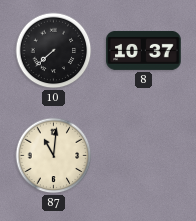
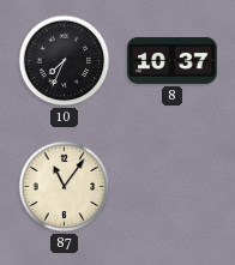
10: 7:38 -> 7:34
87: 11:01 -> 11:06
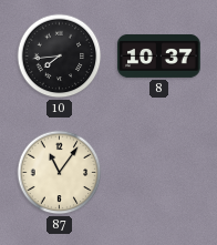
10: 7:34 -> 7:44
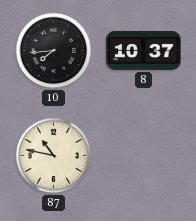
87: 11:06 -> 10:47
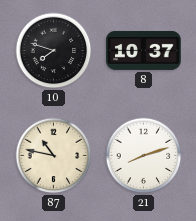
10: 7:44 -> 7:48
21: none -> 8:12
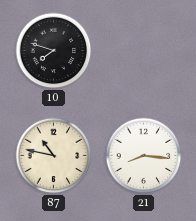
8: 10:37 -> none
21: 8:12 -> 8:16
